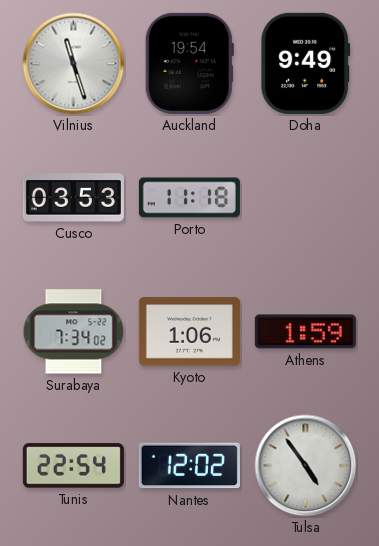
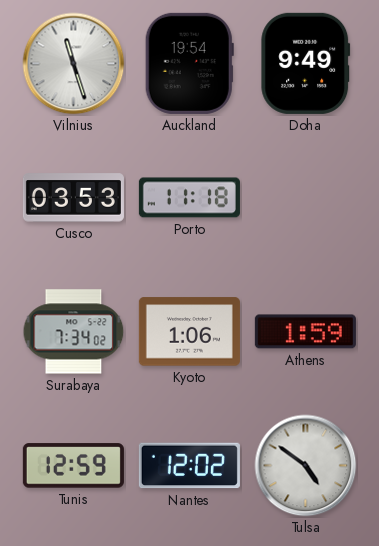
Tunis: 22:54 -> 12:59
Tulsa: 4:54 -> 4:51
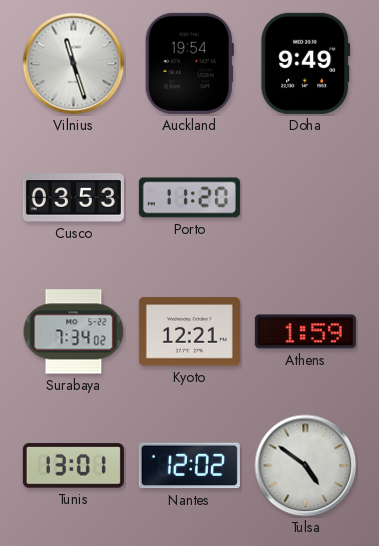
Porto: 11:18 -> 11:20
Kyoto: 1:06 -> 12:21
Tunis: 12:59 -> 13:01
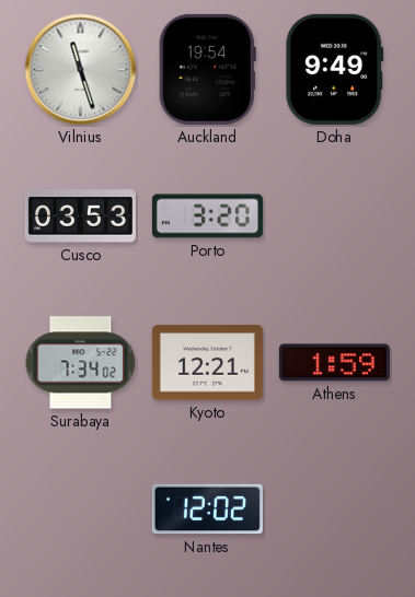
Porto: 11:20 -> 3:20
Tunis: 13:01 -> none
Tulsa: 4:51 -> none
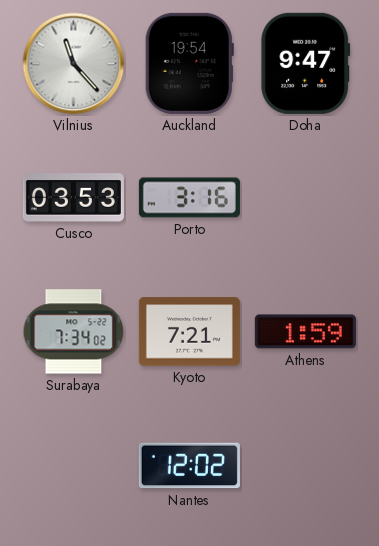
Vilnius: 11:27 -> 11:23
Doha: 9:49 -> 9:47
Porto: 3:20 -> 3:16
Kyoto: 12:21 -> 7:21
